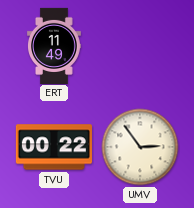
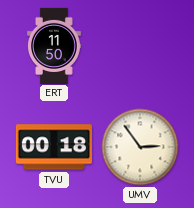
ERT: 11:49 -> 11:50
TVU: 00:22 -> 00:18
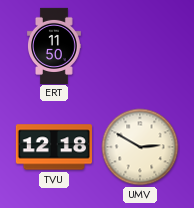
TVU: 00:18 -> 12:18
UMV: 2:54 -> 2:50
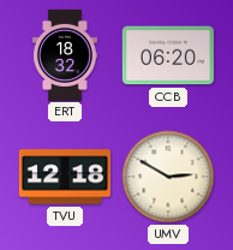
ERT: 11:50 -> 18:32
CCB: none -> 06:20
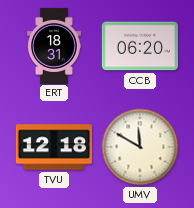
ERT: 18:32 -> 18:31
UMV: 2:50 -> 11:50
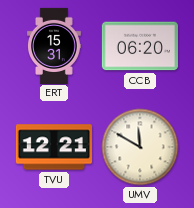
ERT: 18:31 -> 15:31
TVU: 12:18 -> 12:21
